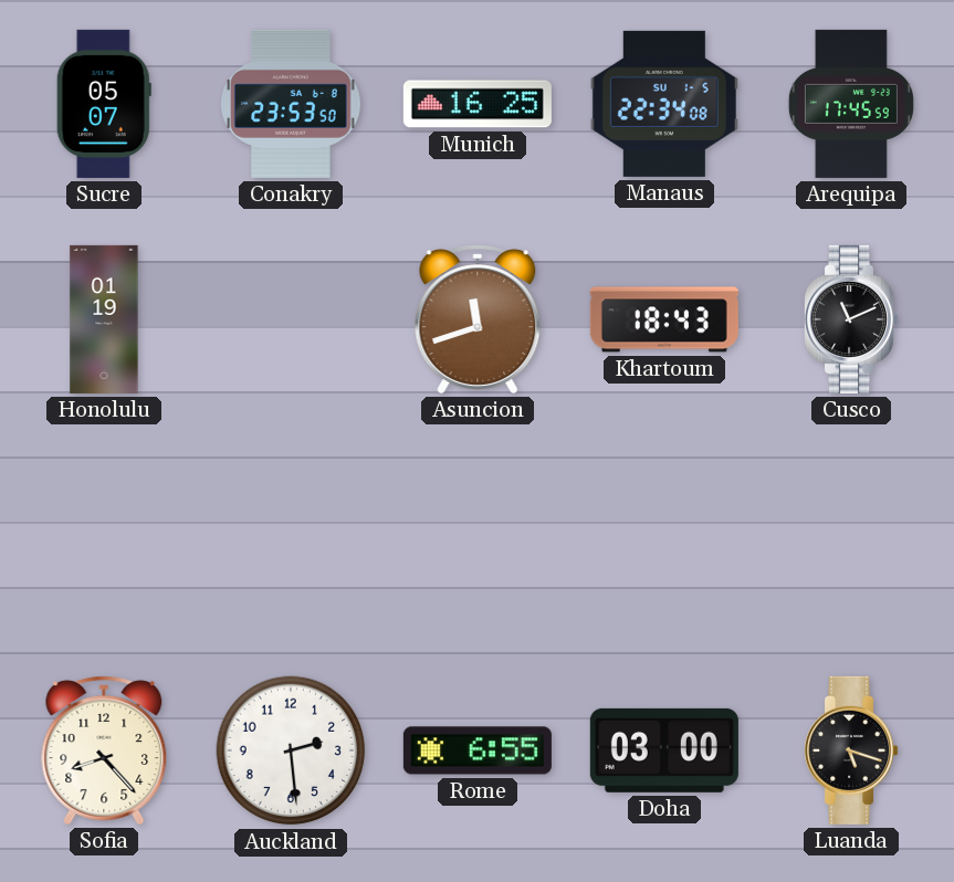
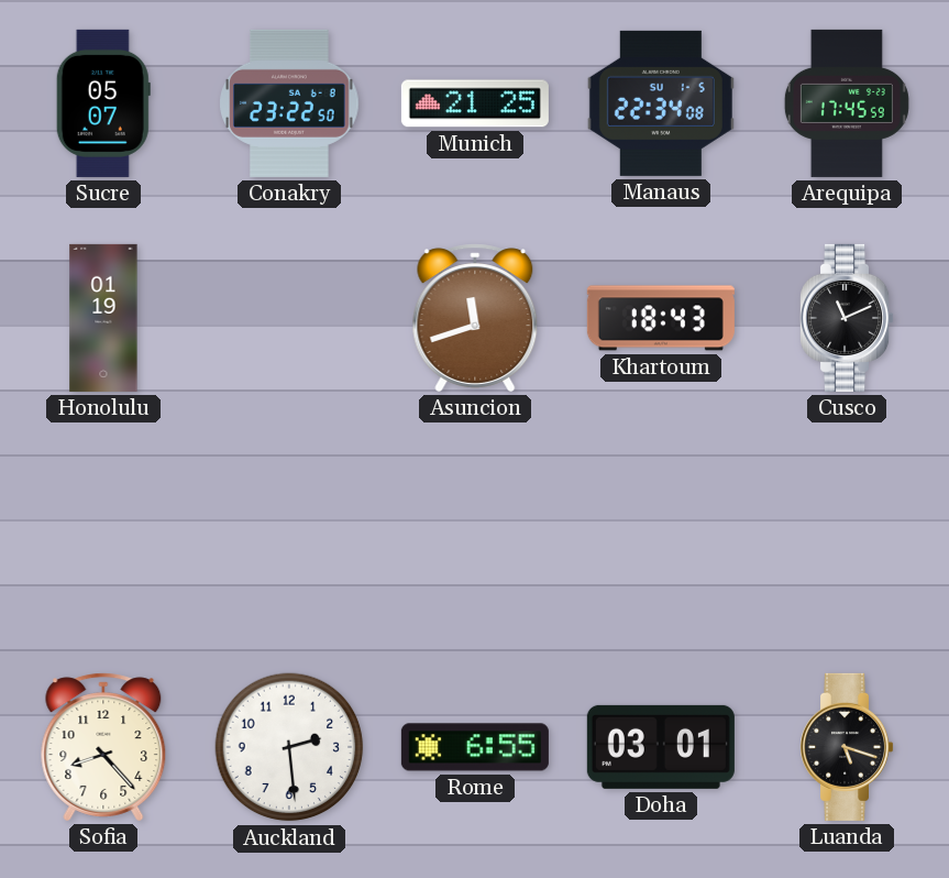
Conakry: 23:53 -> 23:22
Munich: 16:25 -> 21:25
Doha: 03:00 -> 03:01
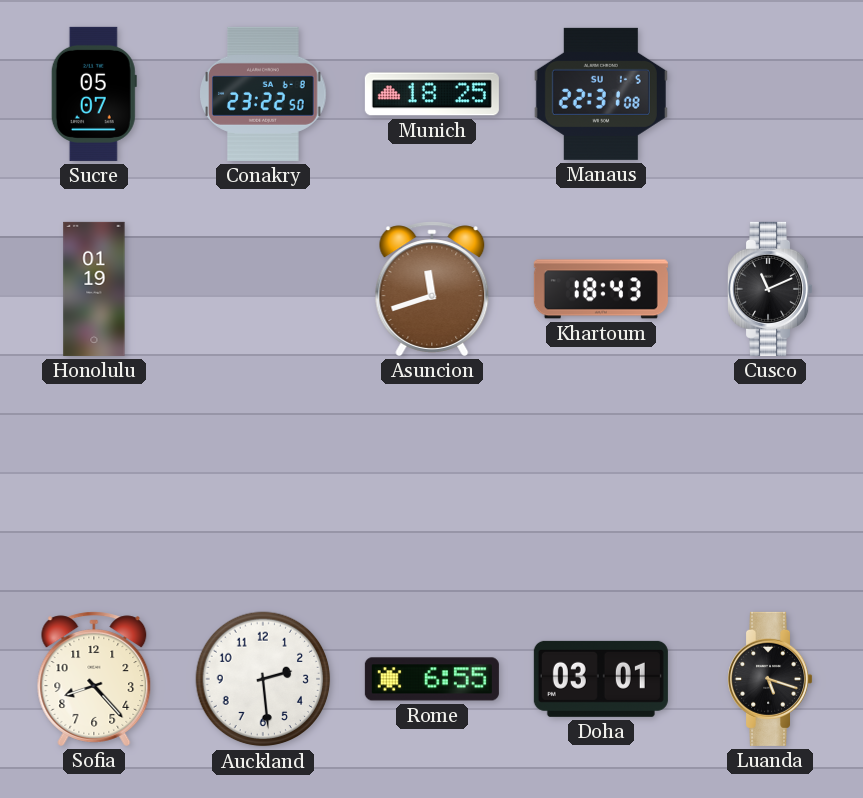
Munich: 21:25 -> 18:25
Manaus: 22:34 -> 22:31
Arequipa: 17:45 -> none
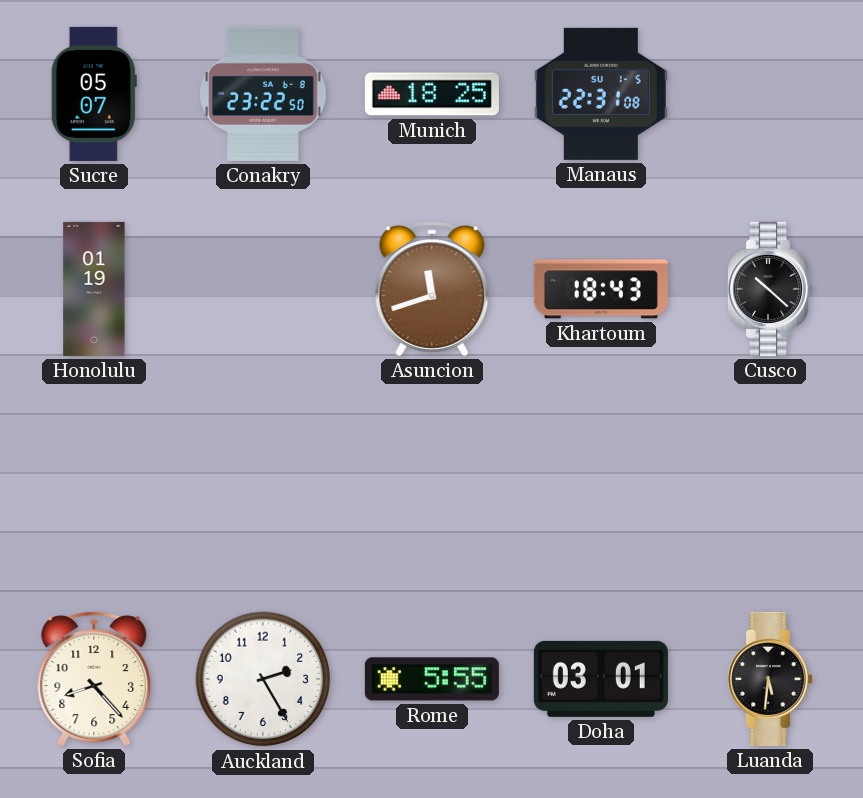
Cusco: 11:11 -> 10:22
Auckland: 2:29 -> 2:25
Rome: 6:55 -> 5:55
Luanda: 5:18 -> 5:31
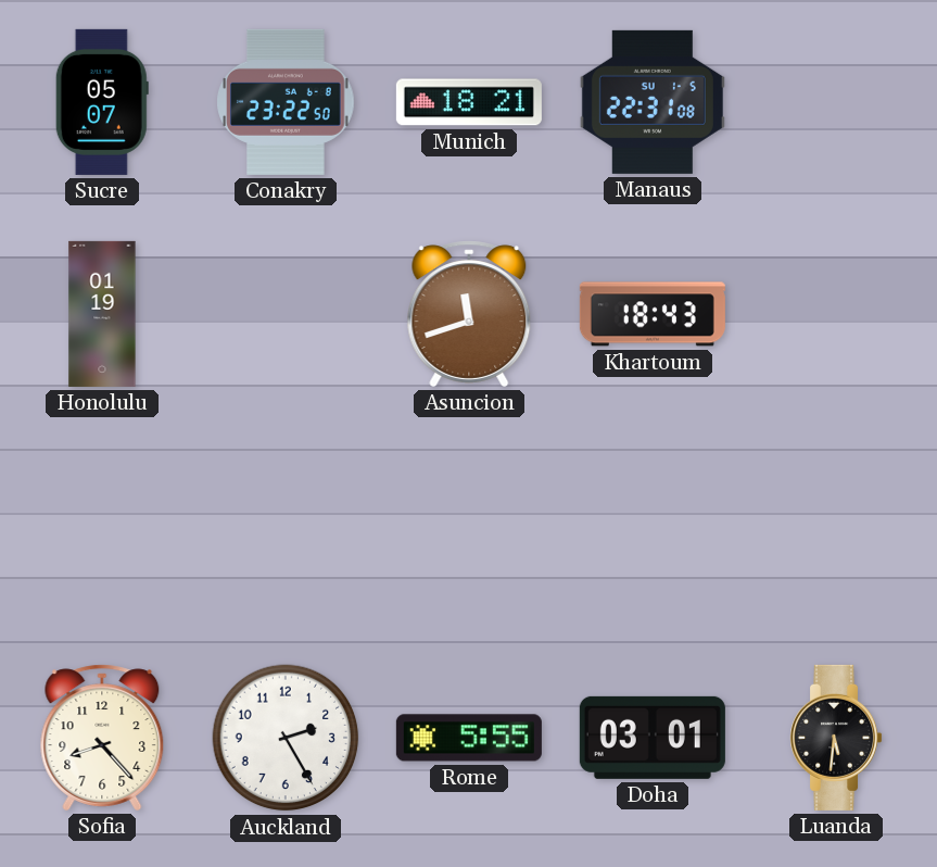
Munich: 18:25 -> 18:21
Cusco: 10:22 -> none
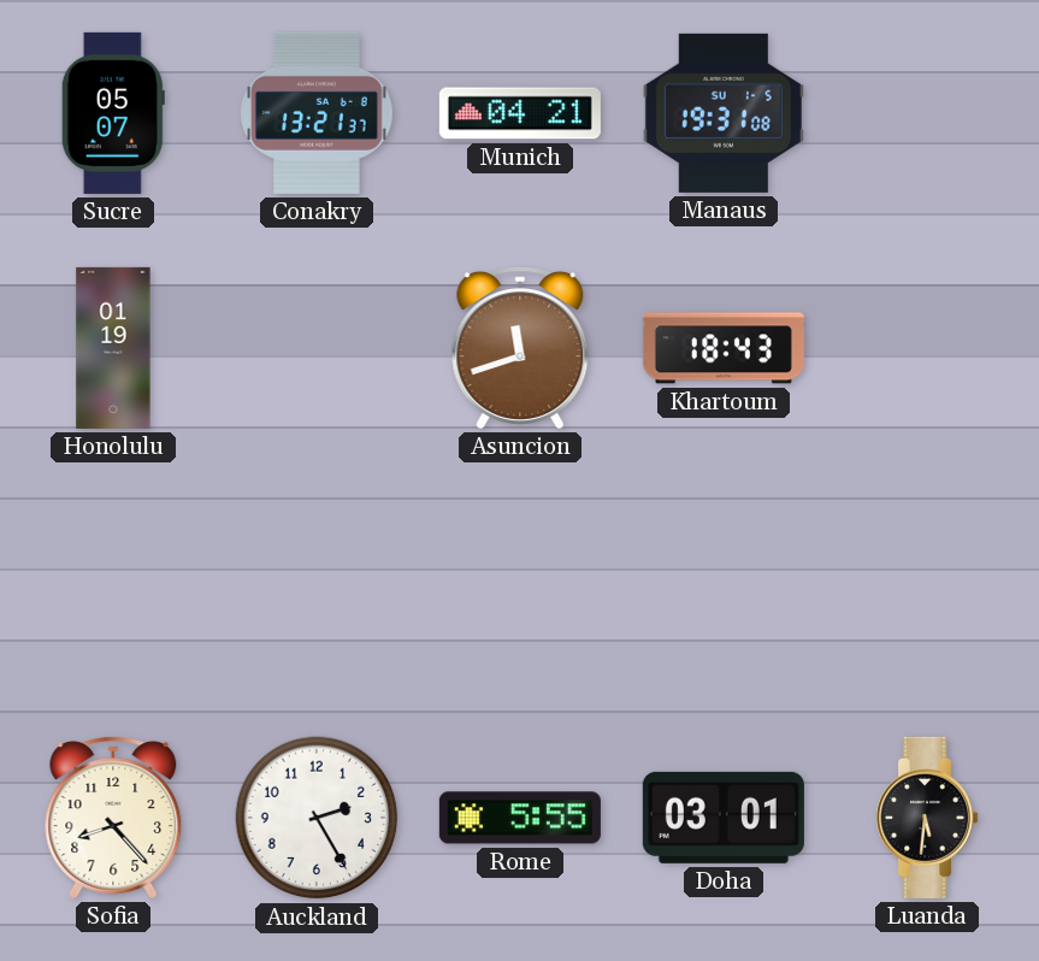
Conakry: 23:22 -> 13:21
Munich: 18:21 -> 04:21
Manaus: 22:31 -> 19:31
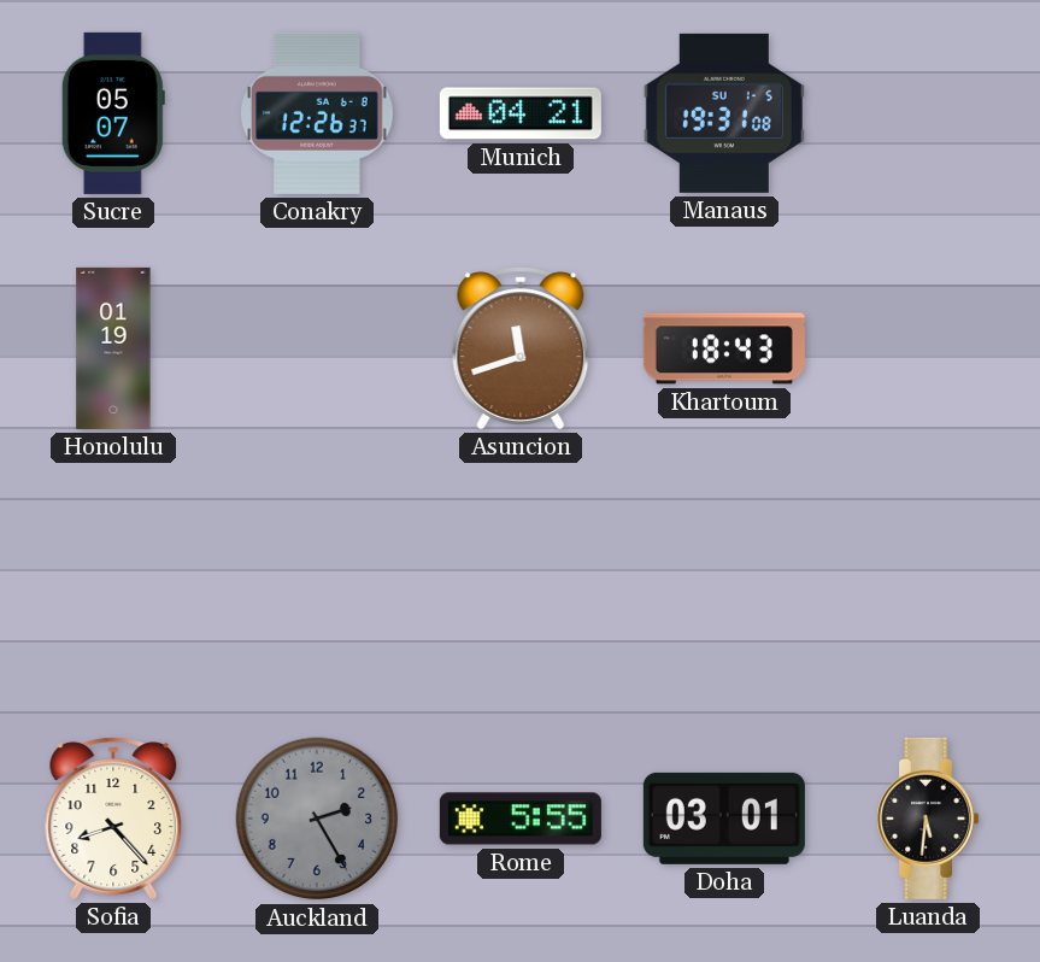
Conakry: 13:21 -> 12:26
Auckland dial: white -> grey
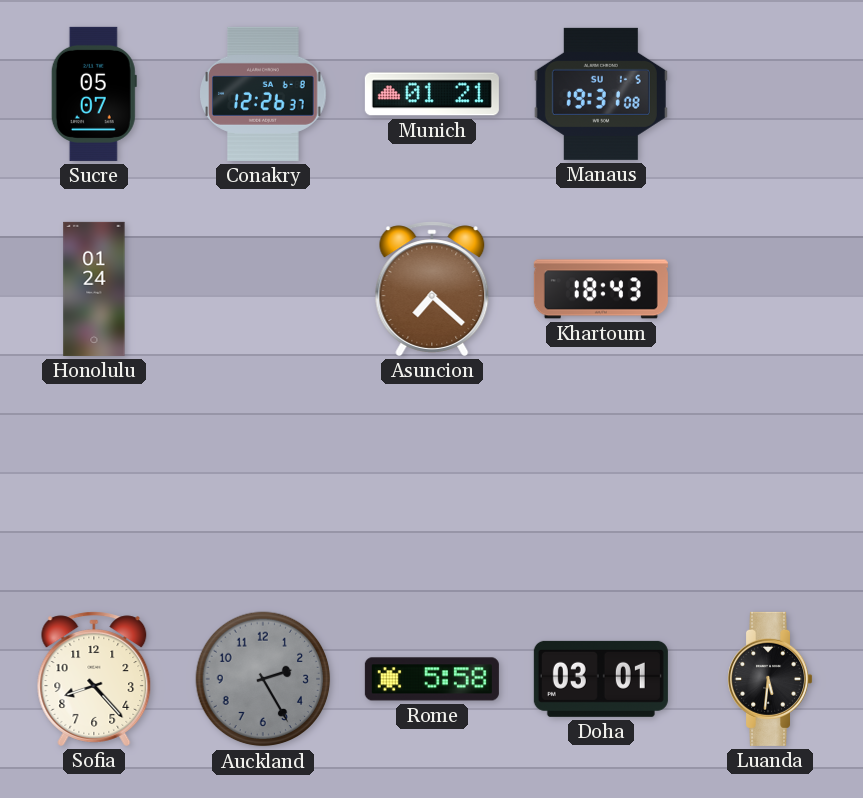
Munich: 04:21 -> 01:21
Honolulu: 01:19 -> 01:24
Asuncion: 11:42 -> 7:22
Rome: 5:55 -> 5:58
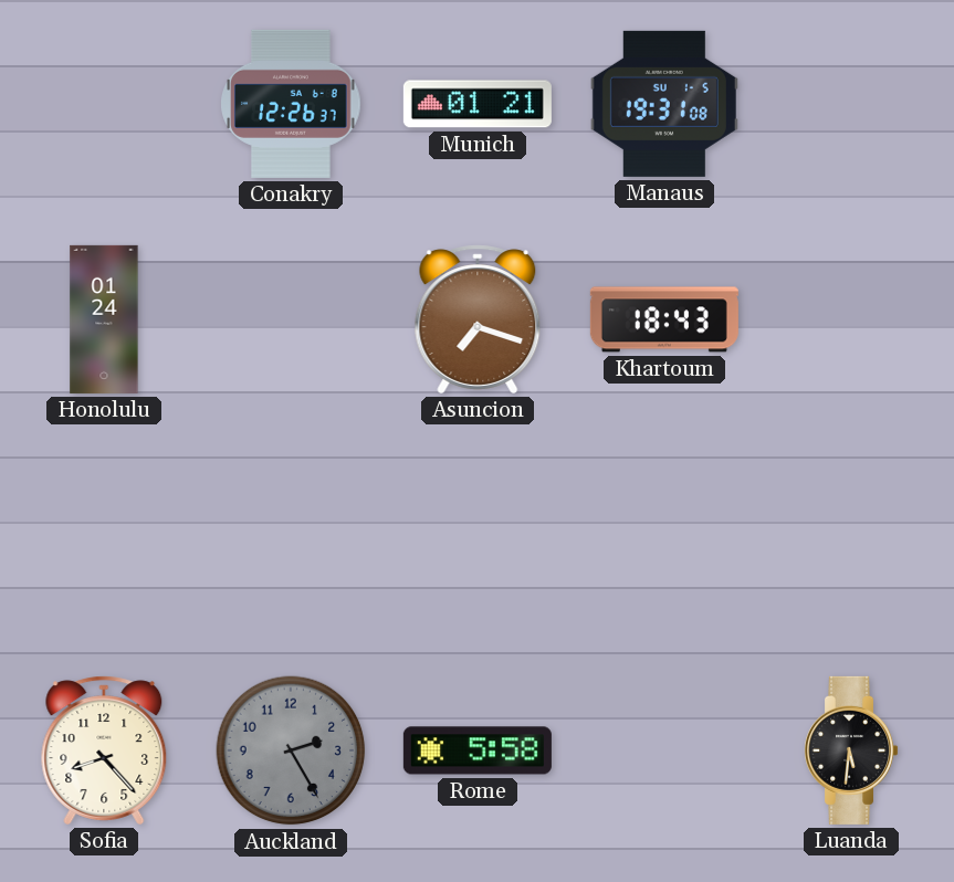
Sucre: 05:07 -> none
Asuncion: 7:22 -> 7:18
Doha: 03:01 -> none
